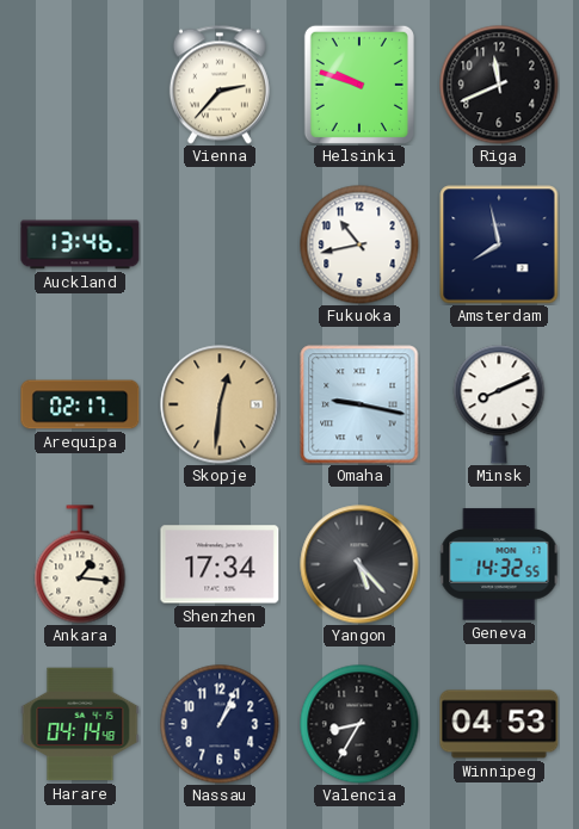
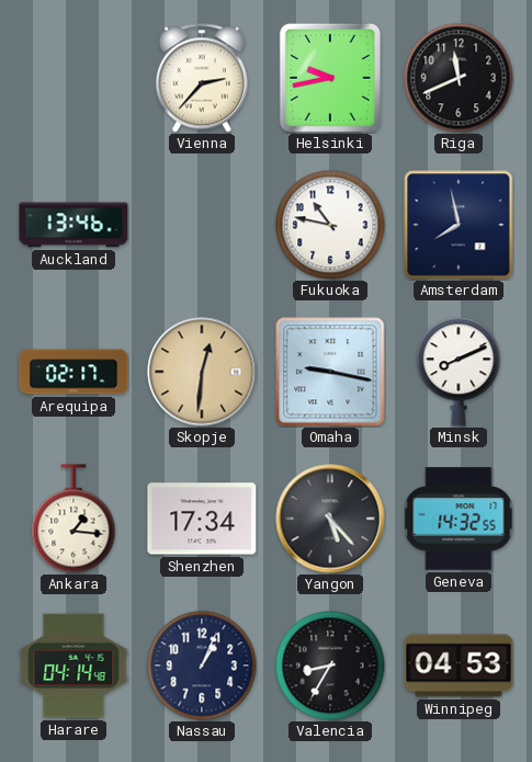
Helsinki: 9:48 -> 9:43
Fukuoka: 10:43 -> 10:47
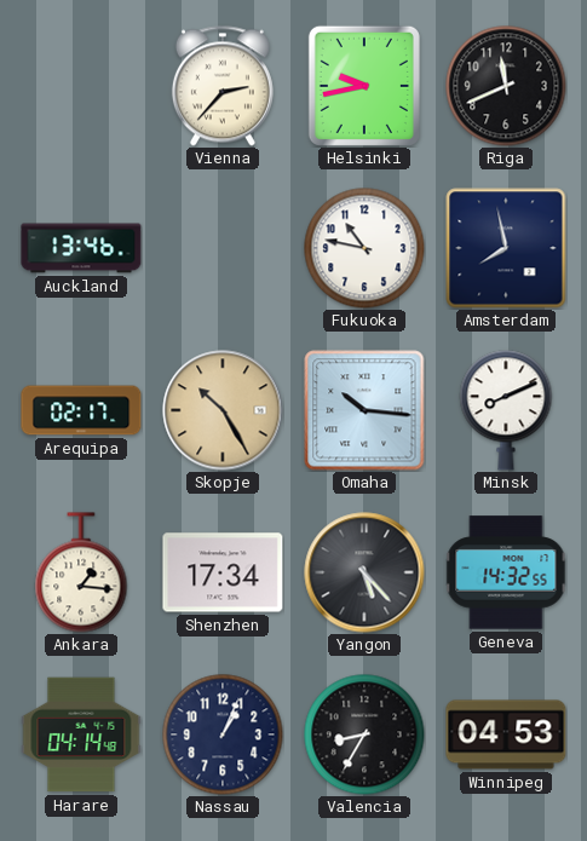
Skopje: 12:31 -> 10:25
Omaha: 9:17 -> 10:16
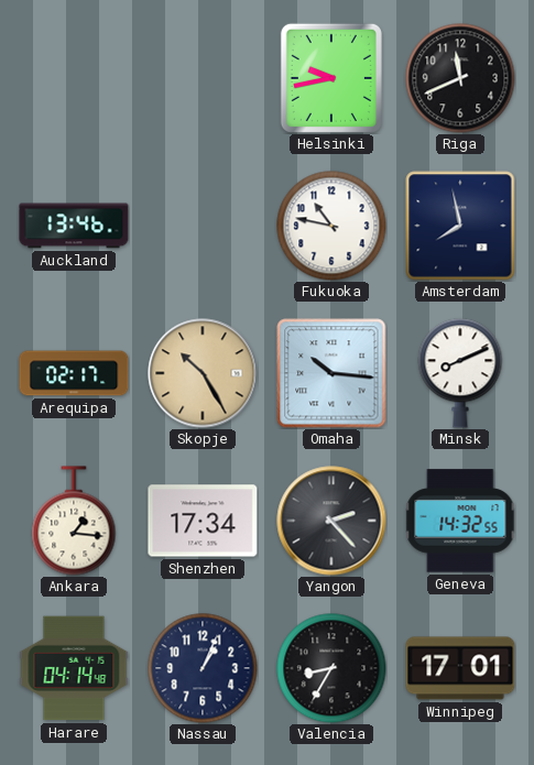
Vienna: 2:37 -> none
Yangon: 5:23 -> 2:23
Winnipeg: 04:53 -> 17:01
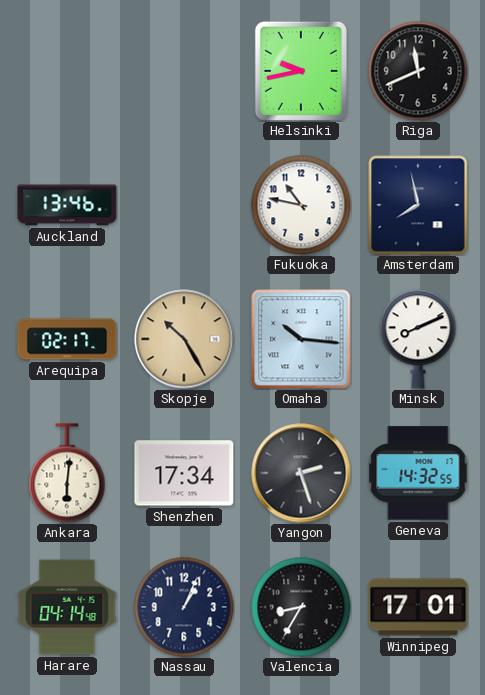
Ankara: 1:16 -> 6:01
Yangon: 2:23 -> 2:27
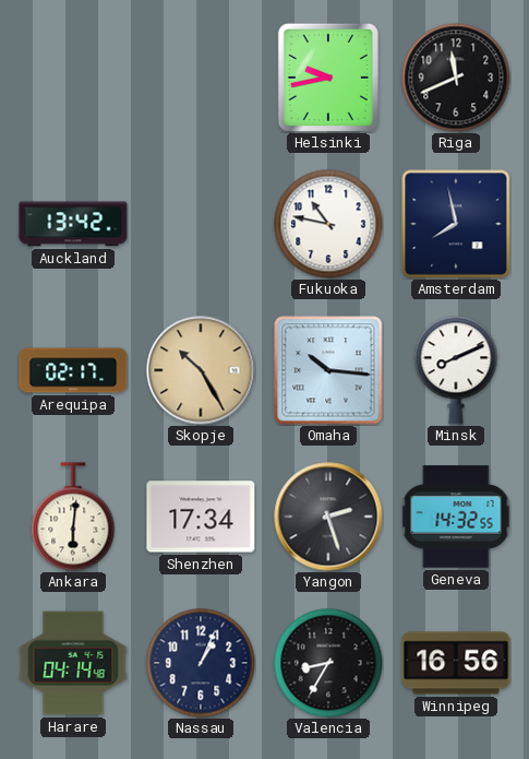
Auckland: 13:46 -> 13:42
Winnipeg: 17:01 -> 16:56
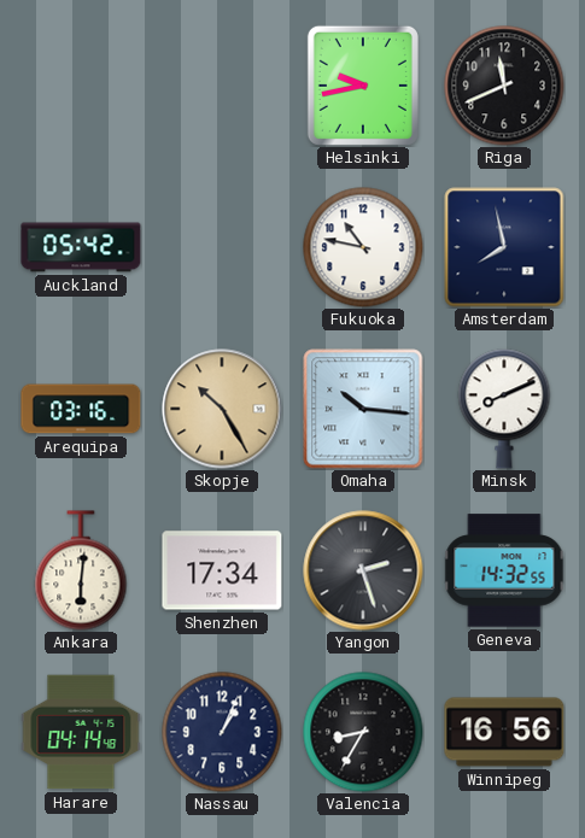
Auckland: 13:42 -> 05:42
Arequipa: 02:17 -> 03:16
